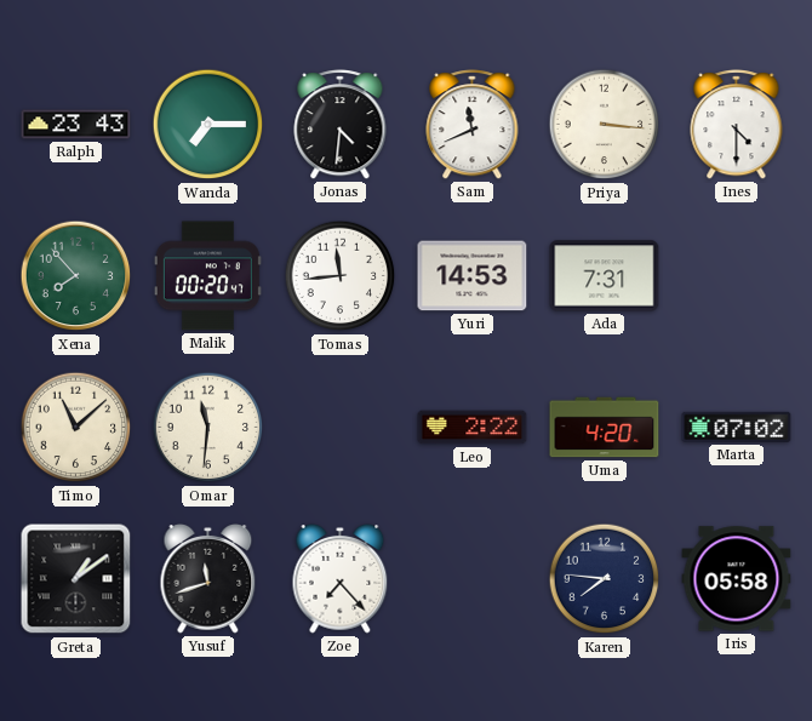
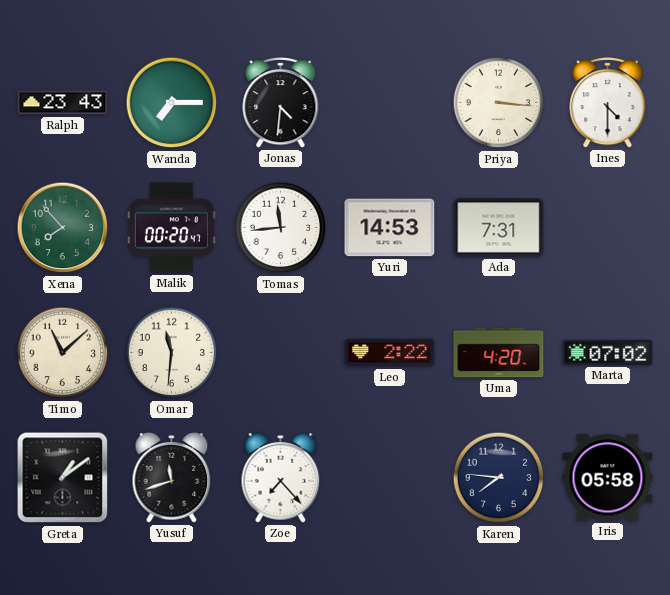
Sam: 11:41 -> none
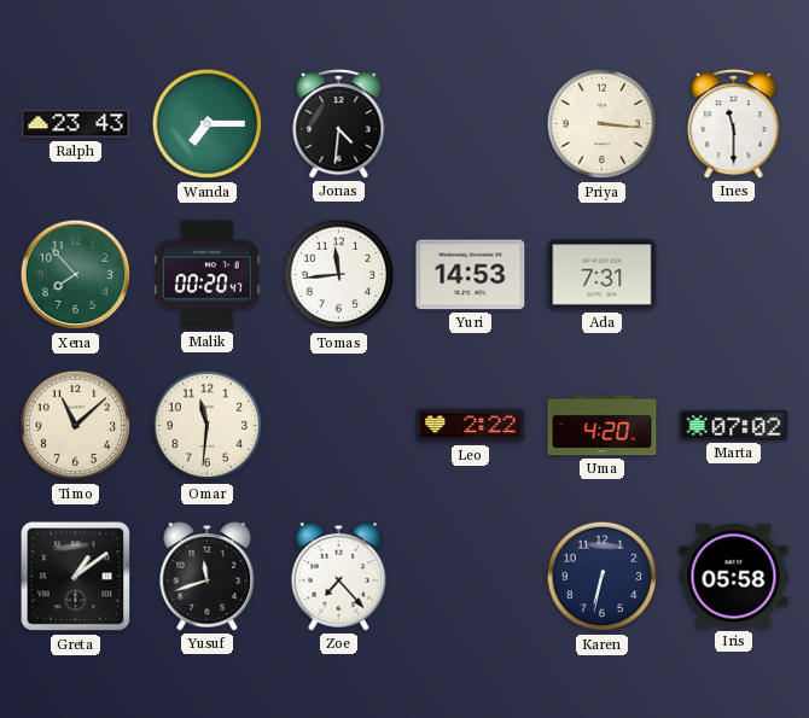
Ines: 4:30 -> 11:30
Karen: 7:46 -> 6:32
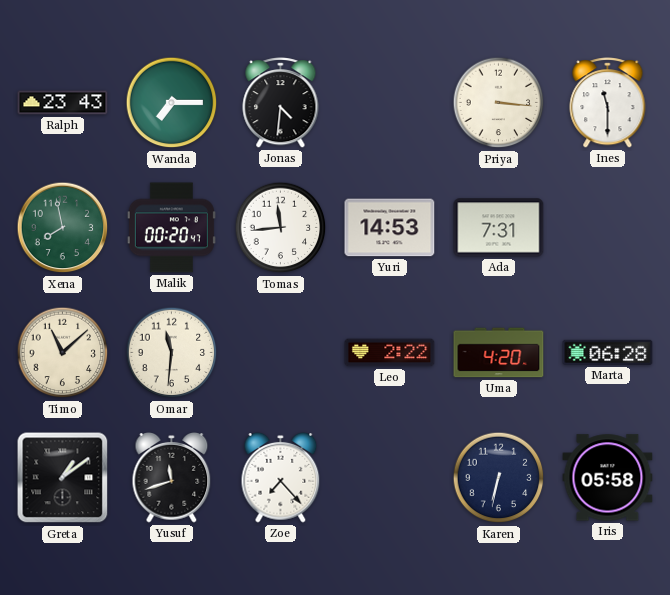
Xena: 7:53 -> 7:58
Marta: 07:02 -> 06:28
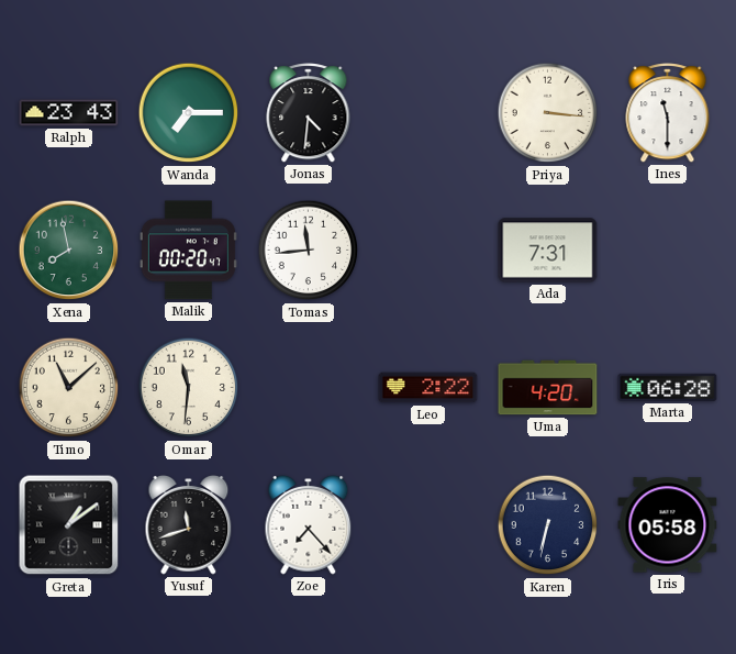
Yuri: 14:53 -> none
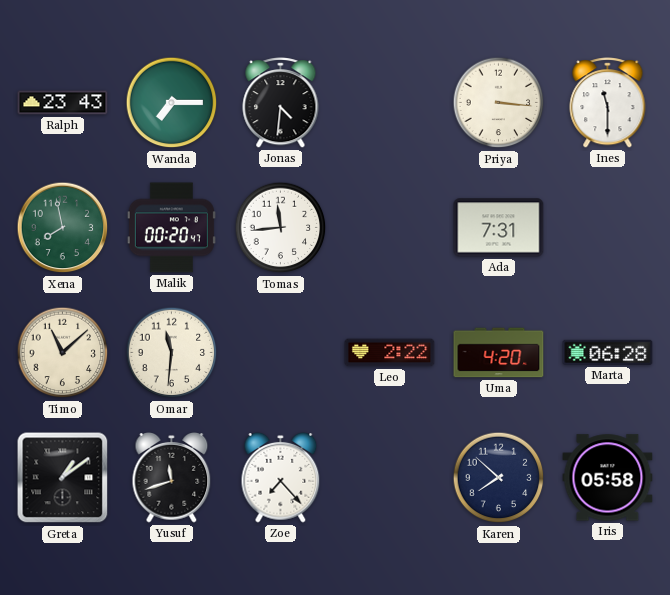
Karen: 6:32 -> 7:52
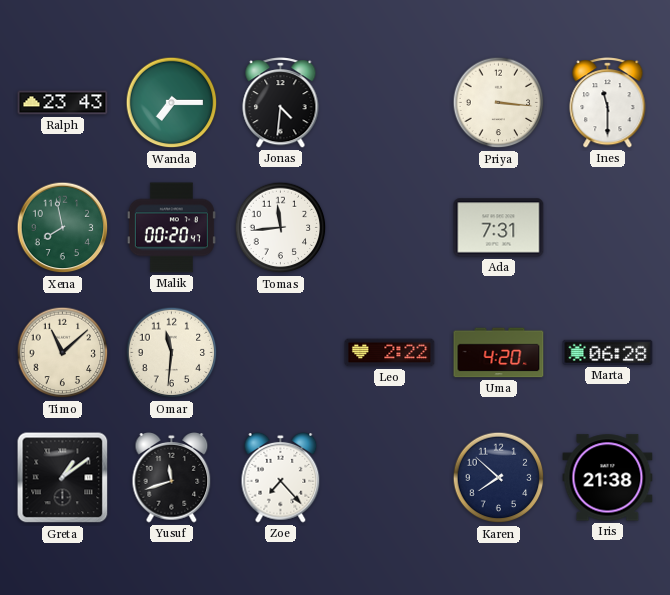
Iris: 05:58 -> 21:38
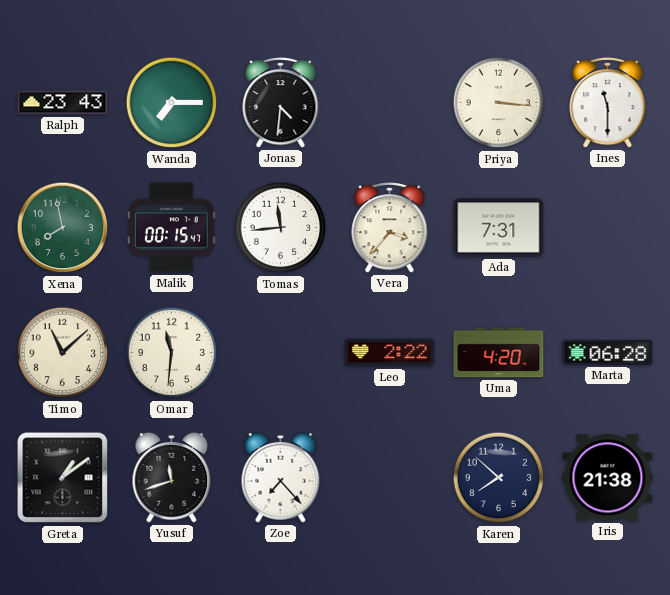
Malik: 00:20 -> 00:15
Vera: none -> 3:37
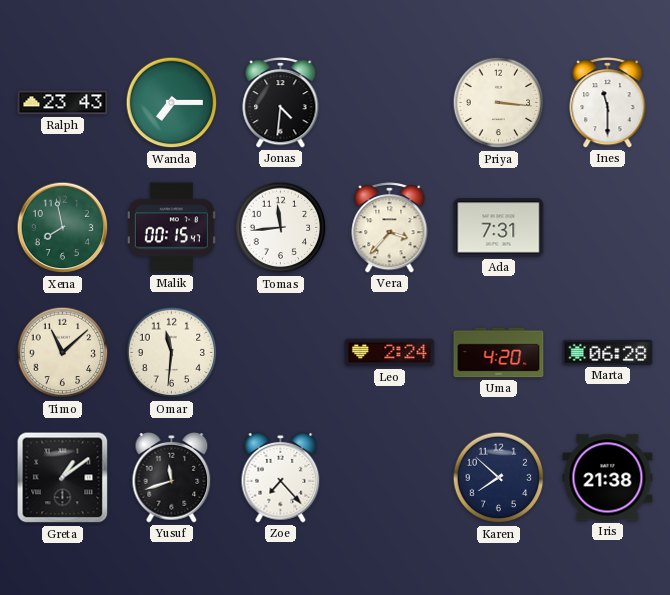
Leo: 2:22 -> 2:24
